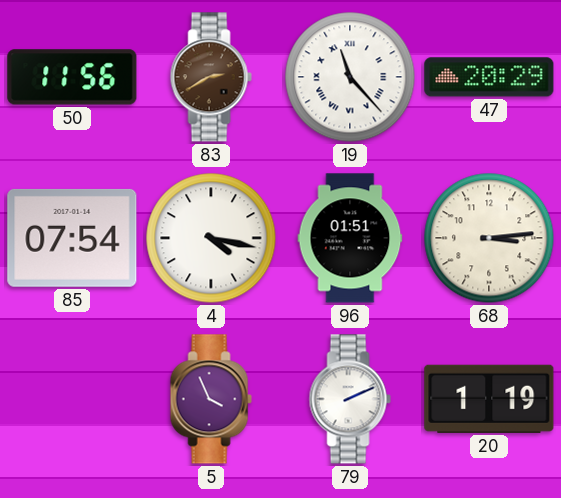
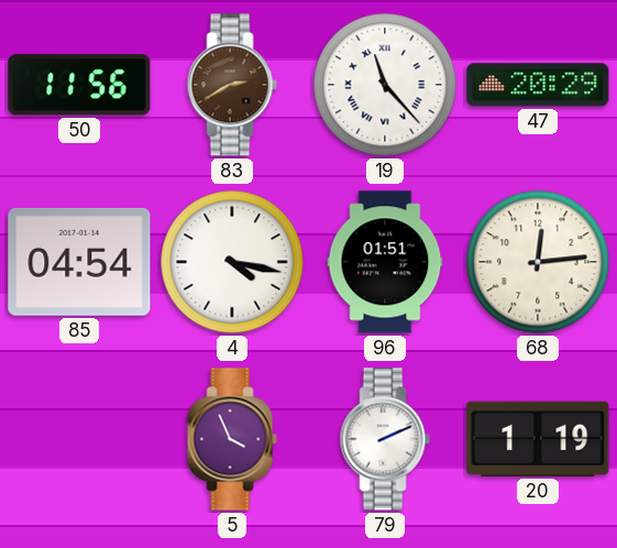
85: 07:54 -> 04:54
68: 3:14 -> 12:14
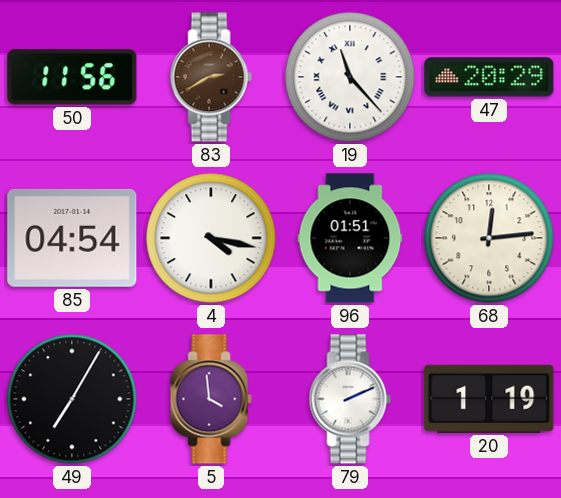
49: none -> 7:05
5: 3:56 -> 3:59
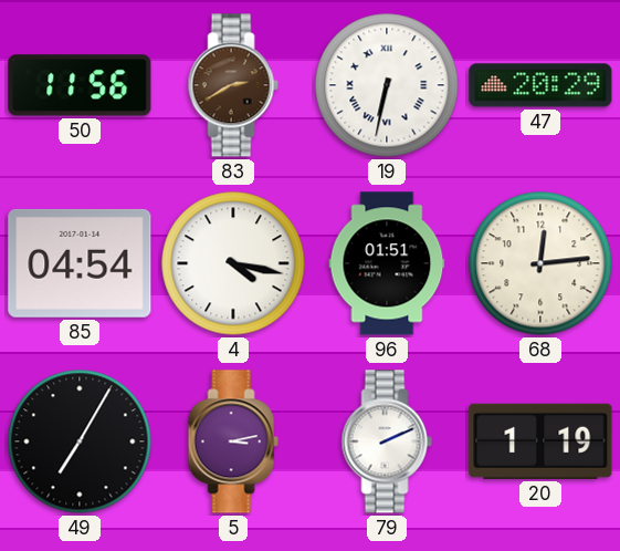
19: 11:23 -> 6:32
5: 3:59 -> 3:13
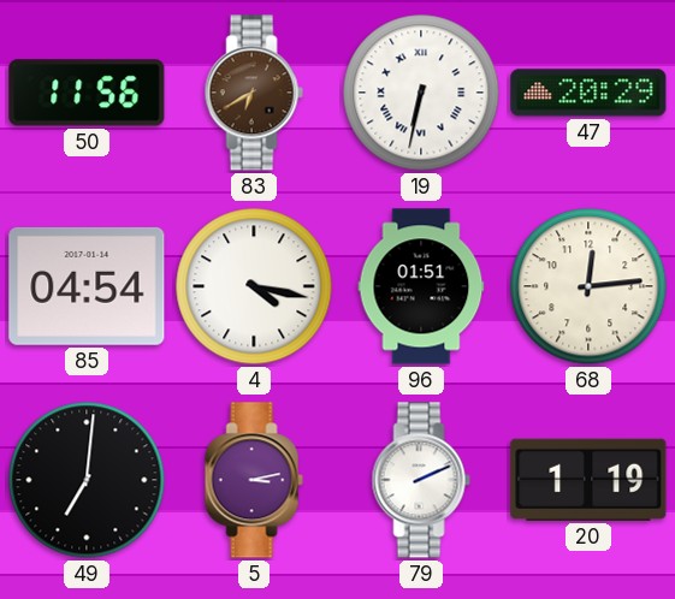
83: 2:40 -> 6:40
49: 7:05 -> 7:01
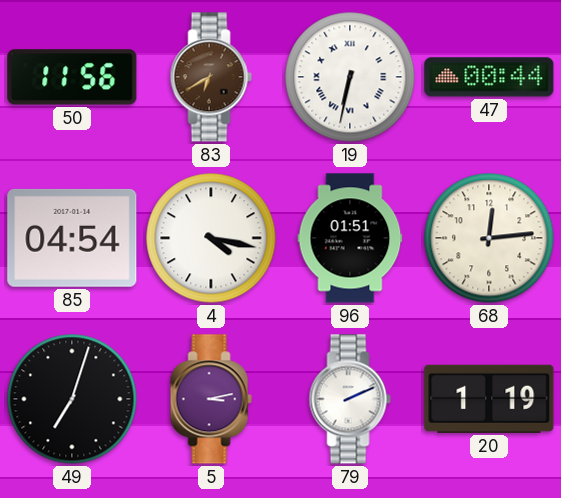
47: 20:29 -> 00:44
49: 7:01 -> 7:03
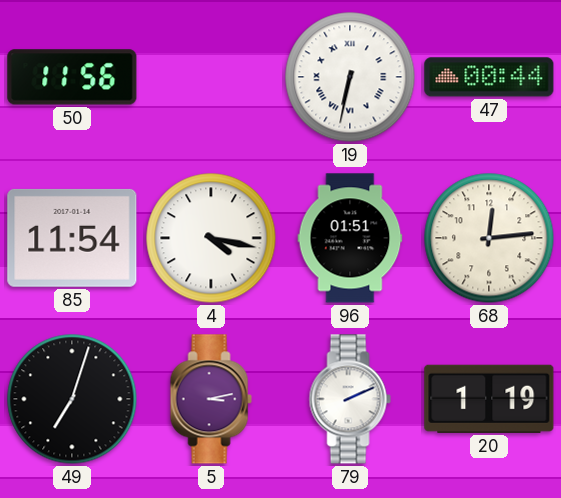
83: 6:40 -> none
85: 04:54 -> 11:54
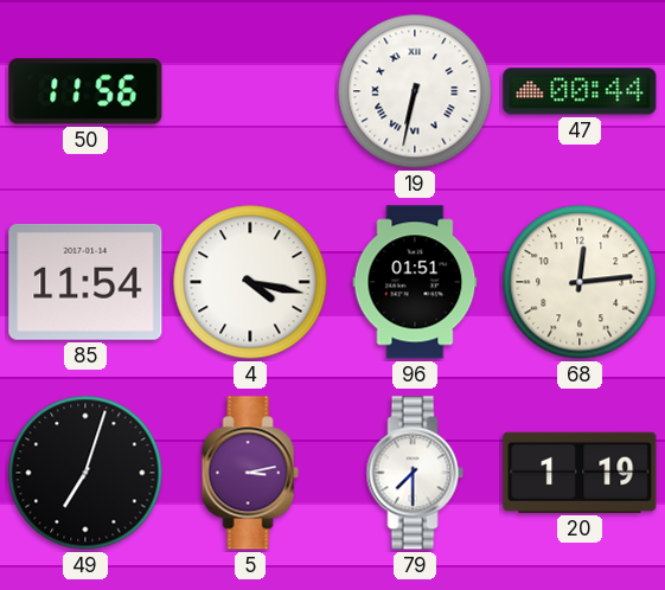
79: 2:11 -> 7:30
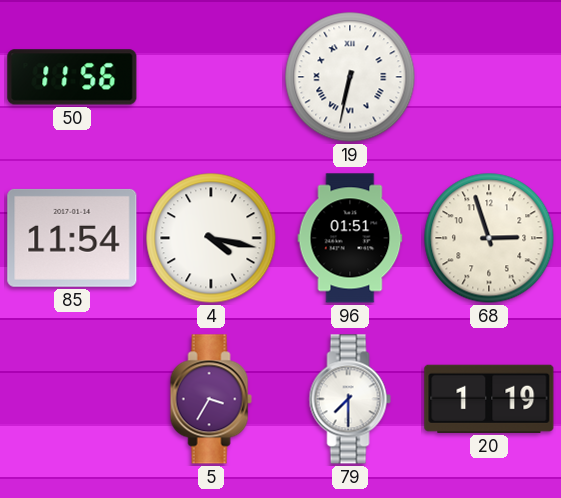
47: 00:44 -> none
68: 12:14 -> 2:57
49: 7:03 -> none
5: 3:13 -> 3:35
